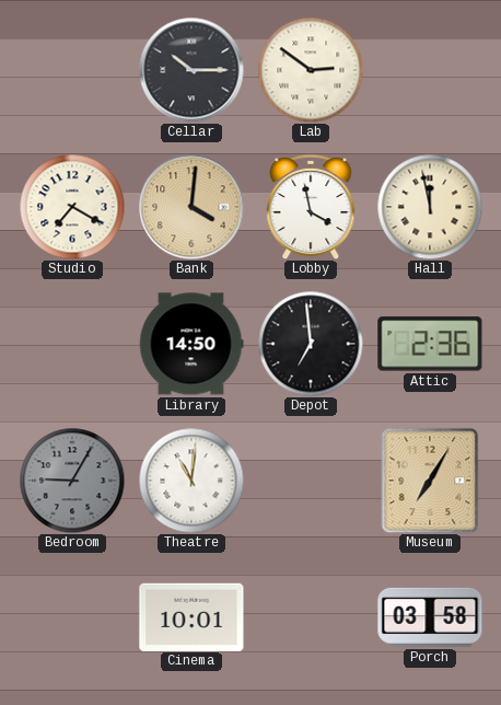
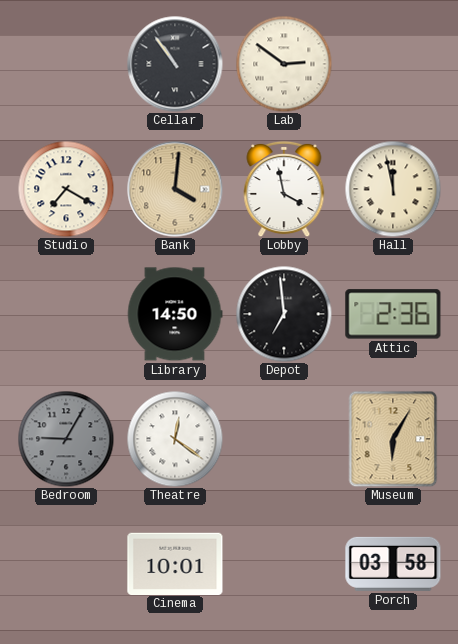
Cellar: 10:15 -> 10:54
Theatre: 11:01 -> 12:21
Museum: 7:05 -> 6:05
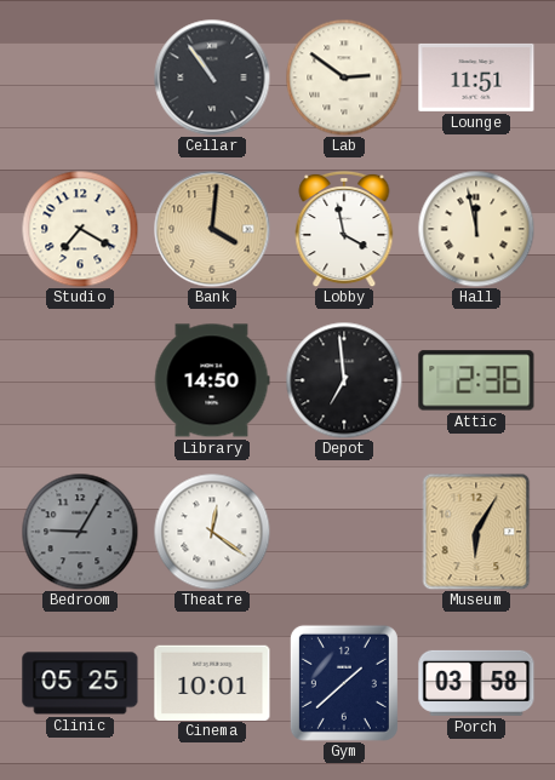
Lounge: none -> 11:51
Clinic: none -> 05:25
Gym: none -> 1:38
